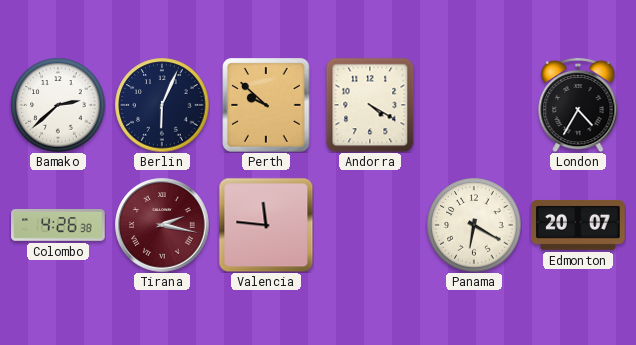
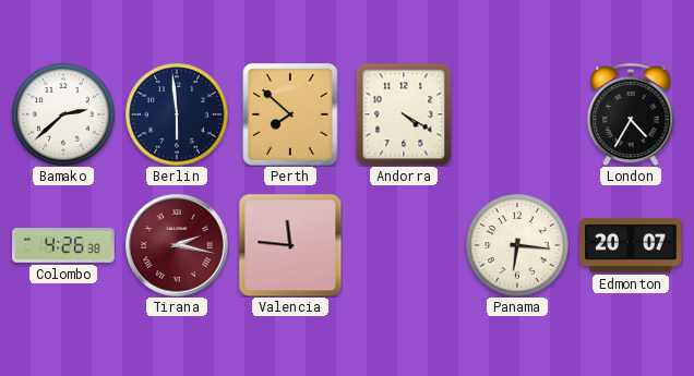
Berlin: 6:04 -> 5:59
Perth: 9:52 -> 7:52
Panama: 6:20 -> 6:16
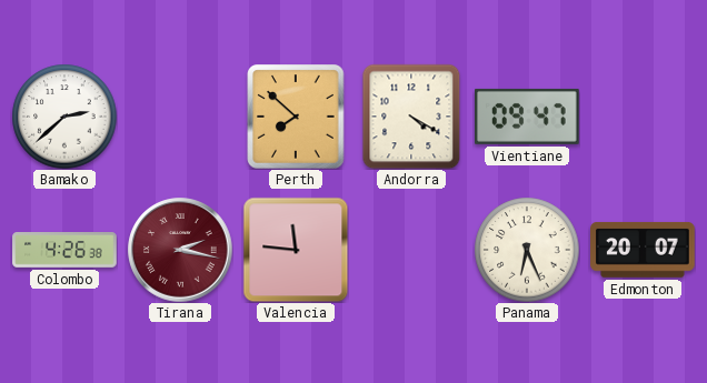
Berlin: 5:59 -> none
Vientiane: none -> 09:47
London: 4:35 -> none
Panama: 6:16 -> 6:26
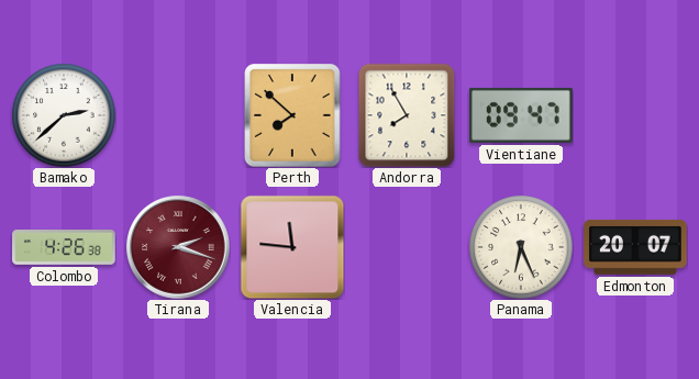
Andorra: 4:20 -> 7:55
Tirana: 2:17 -> 2:18
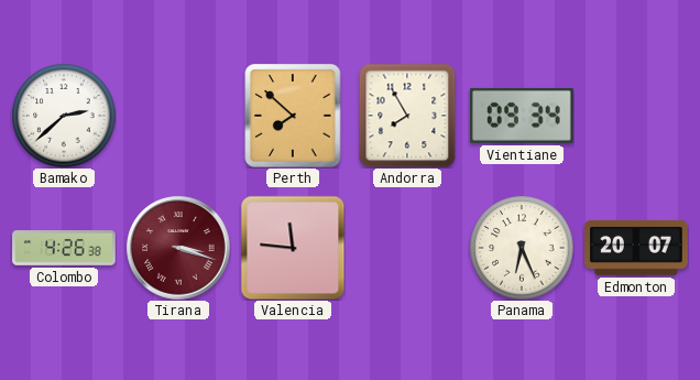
Vientiane: 09:47 -> 09:34
Tirana: 2:18 -> 3:18
